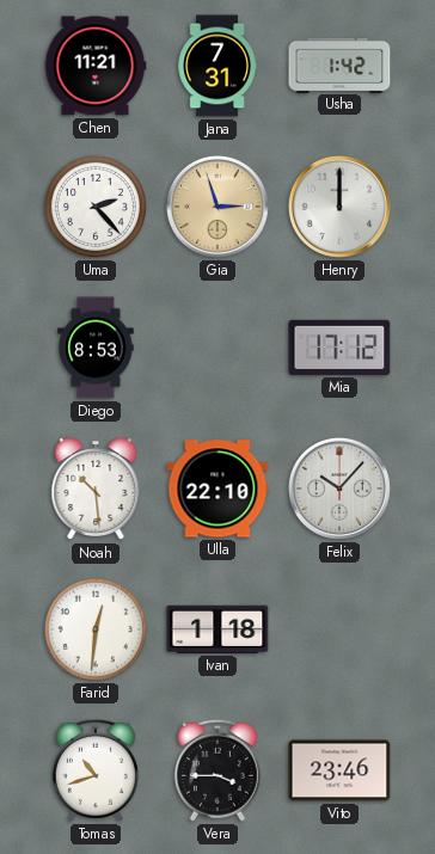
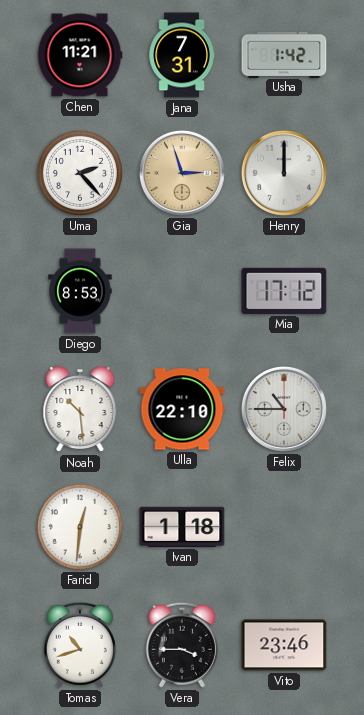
Felix: 10:07 -> 10:45
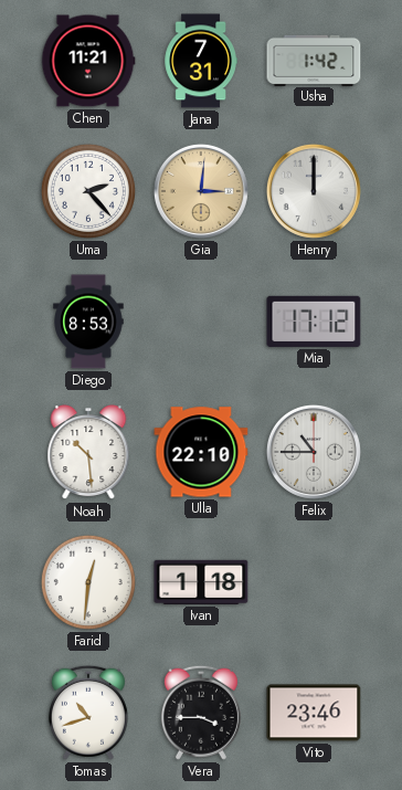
Gia: 2:57 -> 3:01
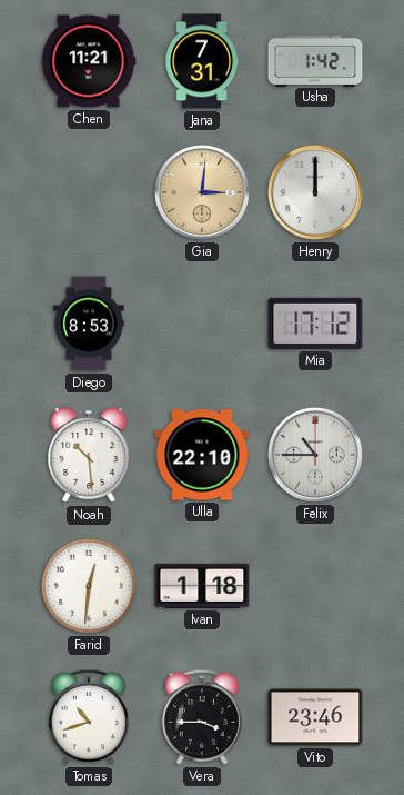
Uma: 2:23 -> none
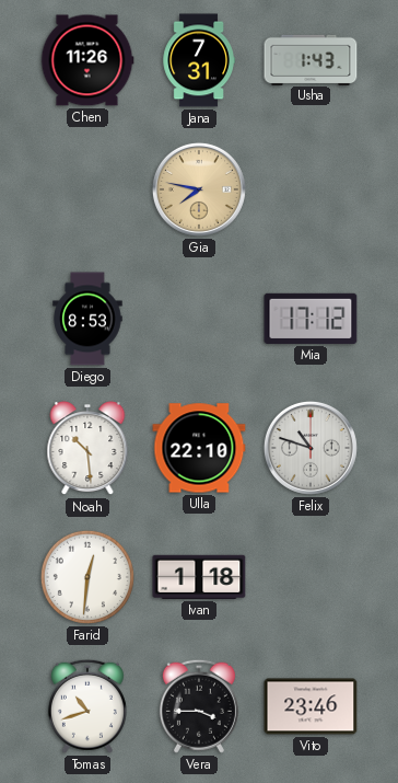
Chen: 11:21 -> 11:26
Usha: 1:42 -> 1:43
Gia: 3:01 -> 7:47
Henry: 12:00 -> none
Felix: 10:45 -> 10:48
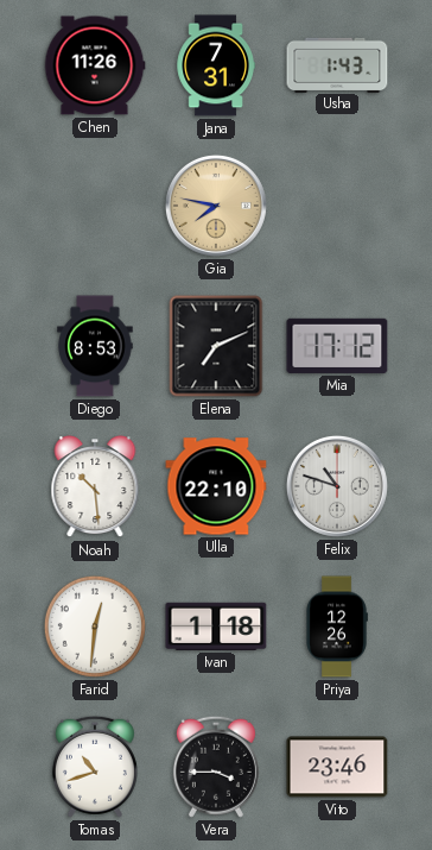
Elena: none -> 7:11
Priya: none -> 12:26
